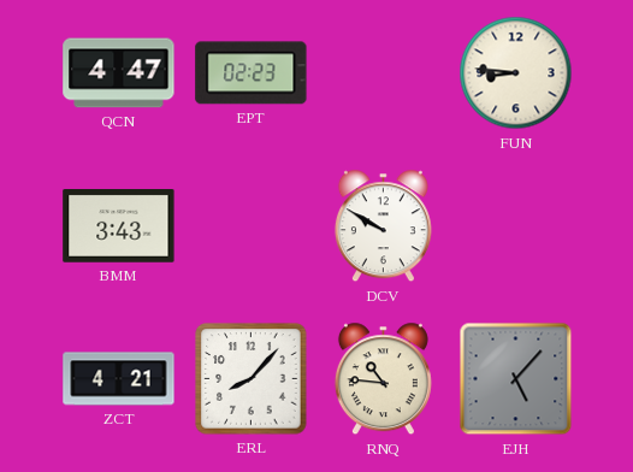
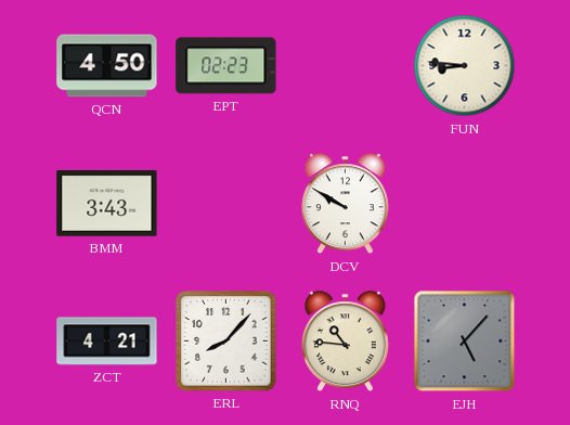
QCN: 4:47 -> 4:50
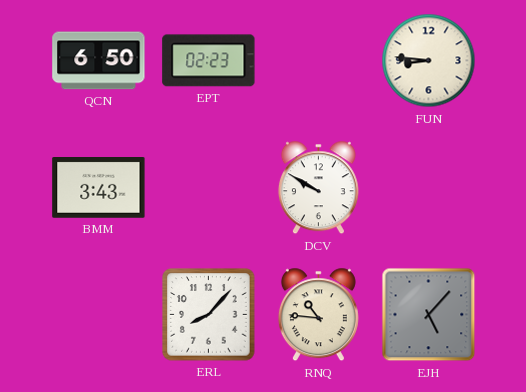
QCN: 4:50 -> 6:50
ZCT: 4:21 -> none
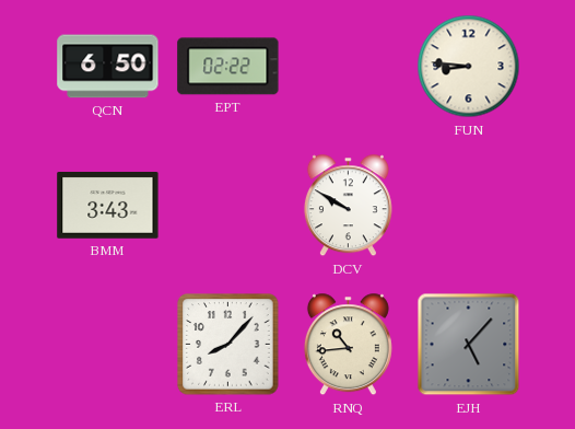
EPT: 02:23 -> 02:22
RNQ: 10:46 -> 10:44
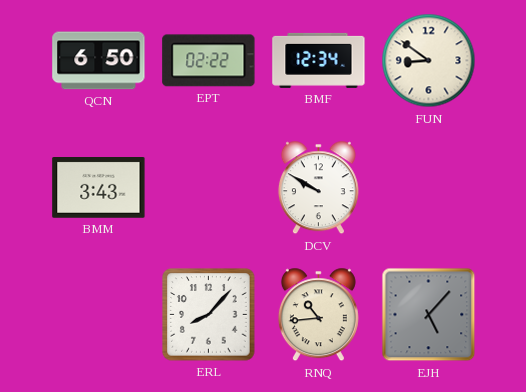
BMF: none -> 12:34
FUN: 8:46 -> 8:51
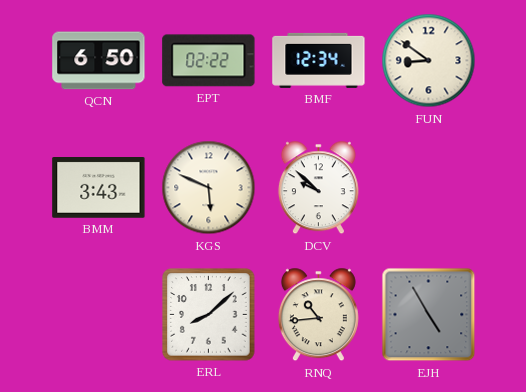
KGS: none -> 5:49
DCV: 9:50 -> 9:52
ERL: 8:07 -> 8:08
EJH: 5:07 -> 4:55
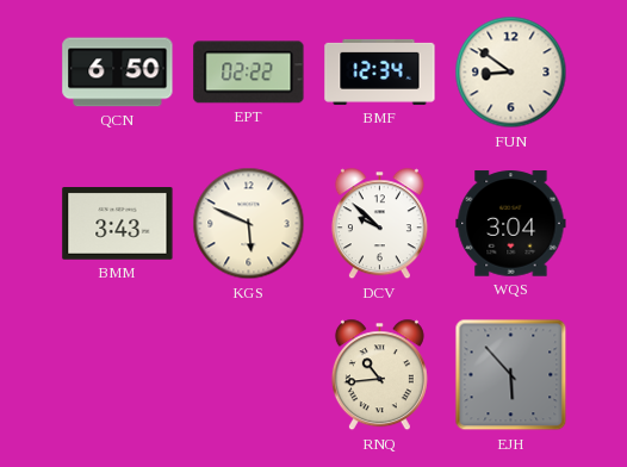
WQS: none -> 3:04
ERL: 8:08 -> none
EJH: 4:55 -> 5:53
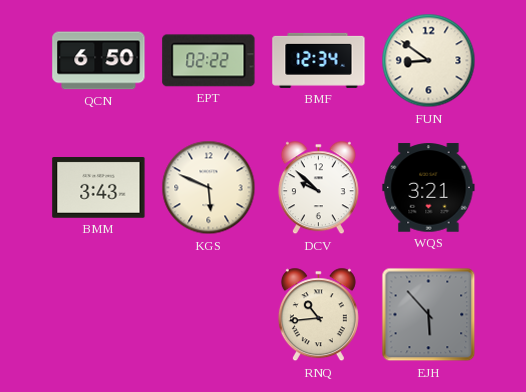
WQS: 3:04 -> 3:21
